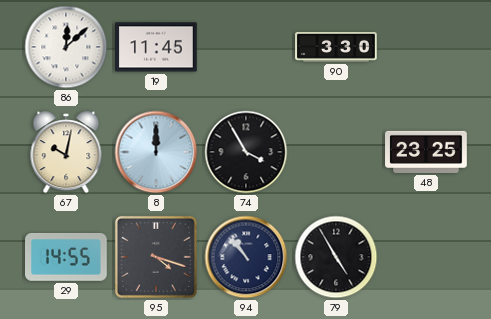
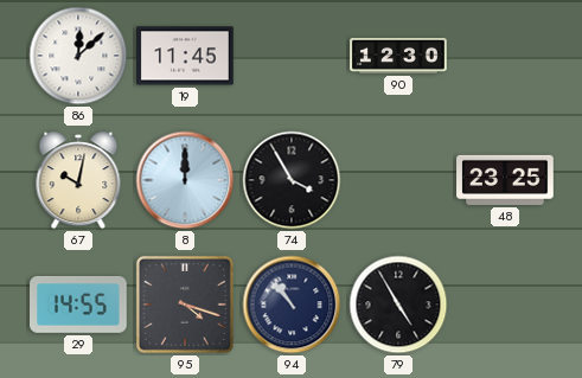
90: 3:30 -> 12:30
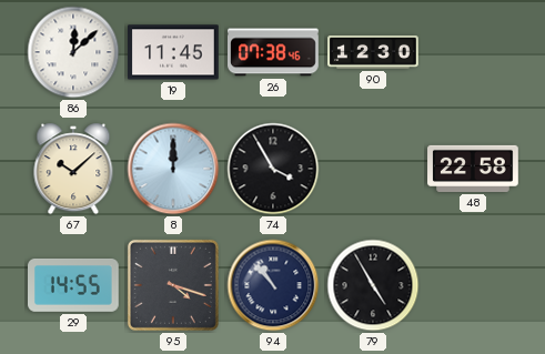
26: none -> 07:38
67: 10:02 -> 10:08
48: 23:25 -> 22:58
